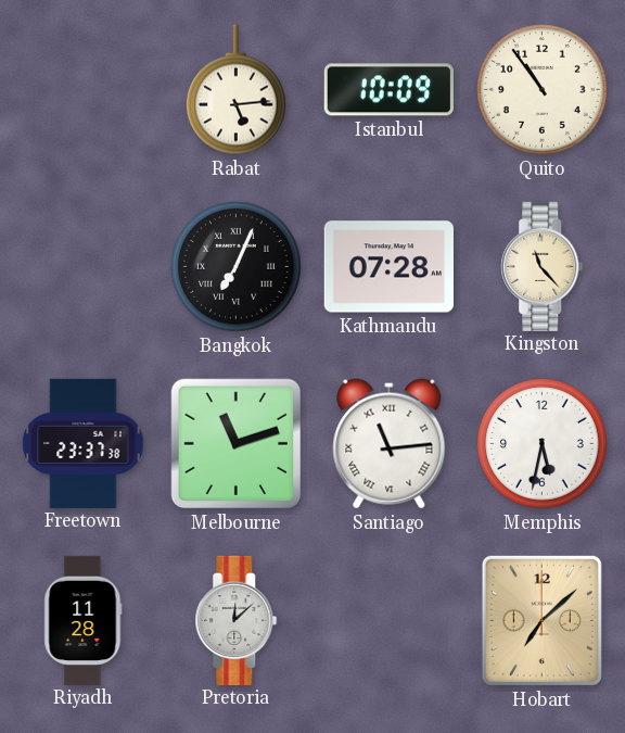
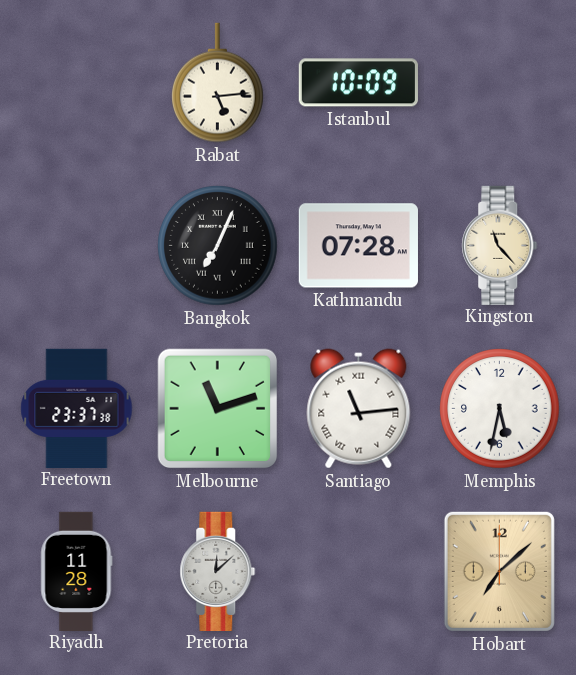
Quito: 10:54 -> none
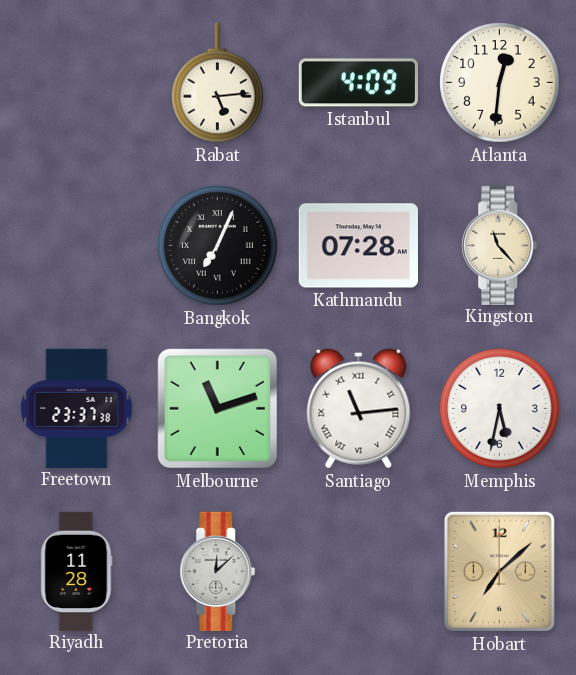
Istanbul: 10:09 -> 4:09
Atlanta: none -> 12:31
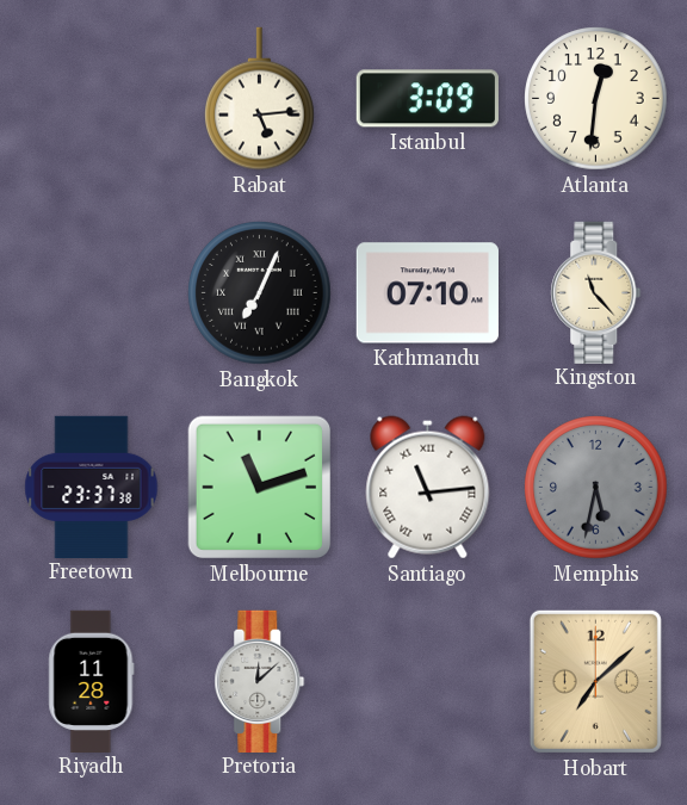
Istanbul: 4:09 -> 3:09
Kathmandu: 07:28 -> 07:10
Memphis dial: white -> grey
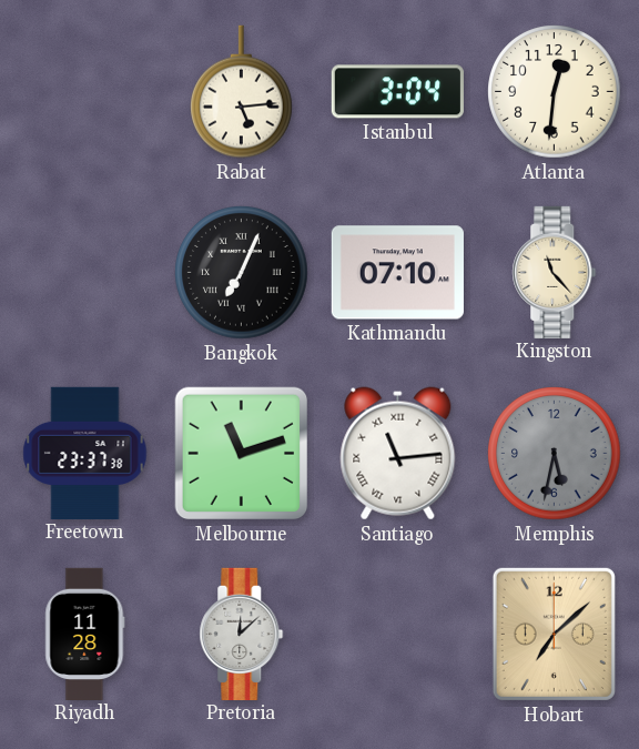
Istanbul: 3:09 -> 3:04
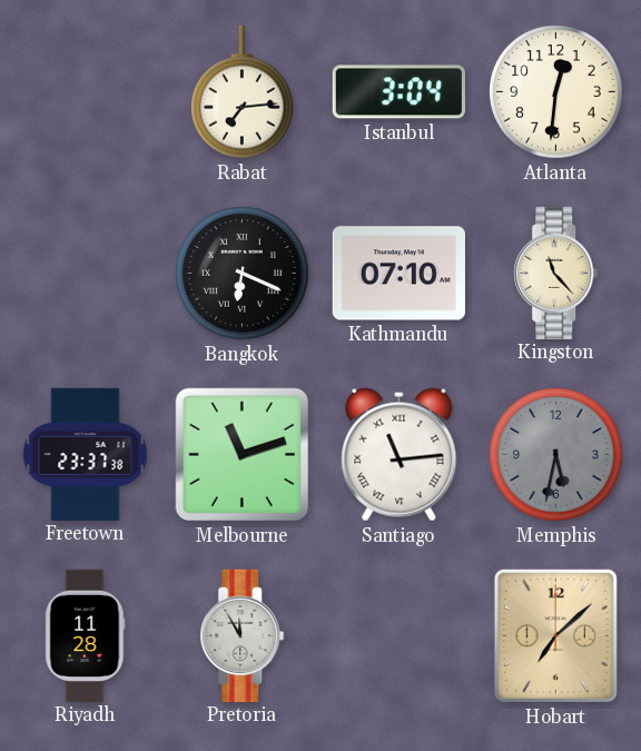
Rabat: 5:14 -> 7:14
Bangkok: 7:04 -> 6:19
Pretoria: 12:08 -> 11:55
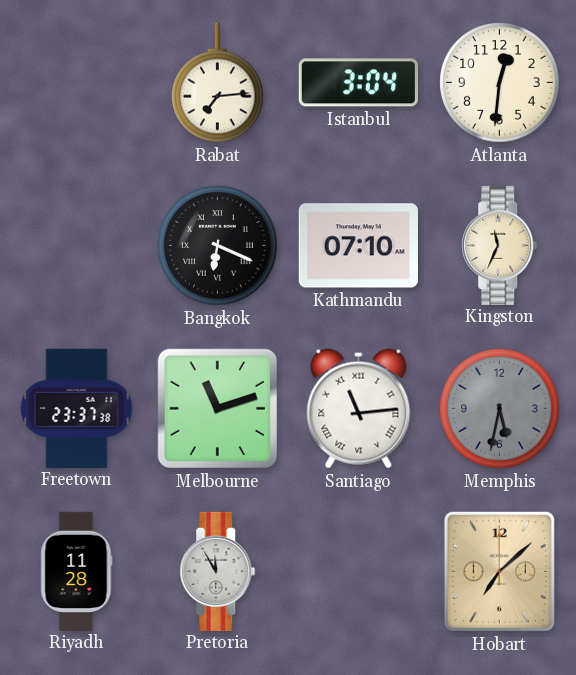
Kingston: 11:23 -> 11:34
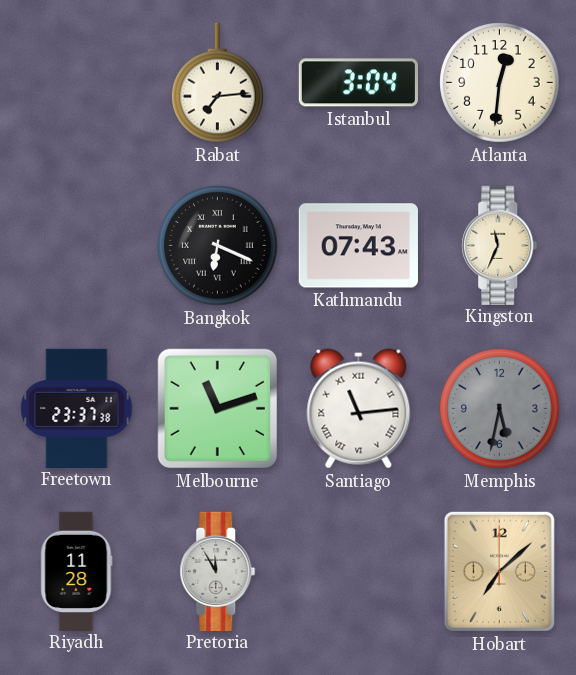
Kathmandu: 07:10 -> 07:43
